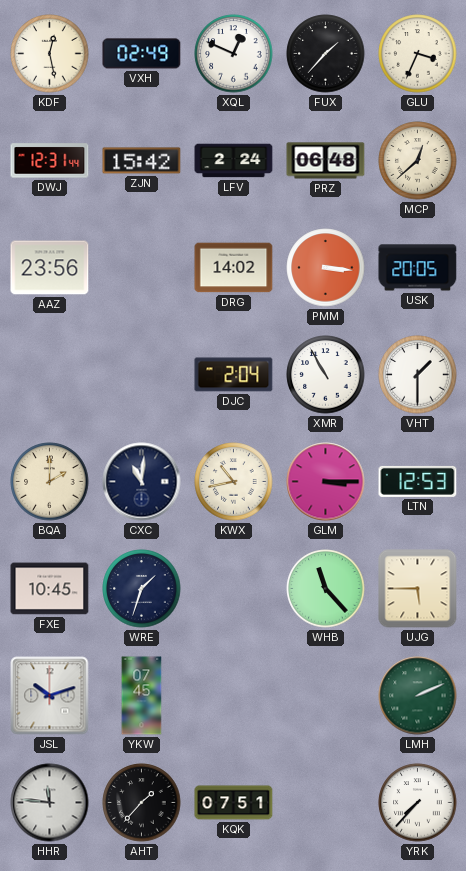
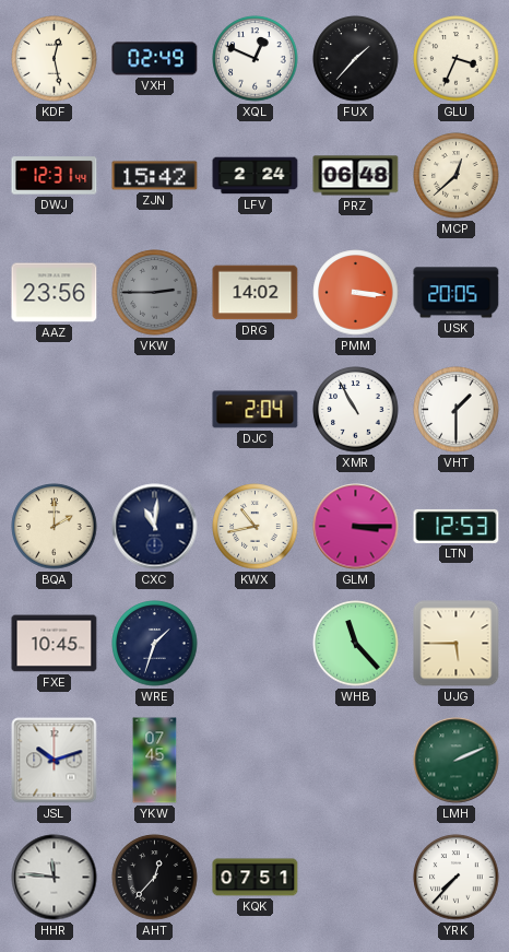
VKW: none -> 2:45
AHT: 1:37 -> 12:37
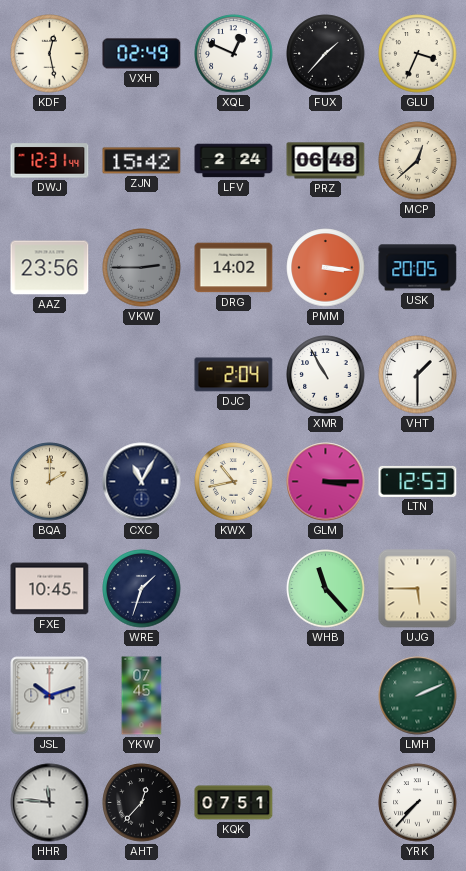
CXC: 11:01 -> 11:05
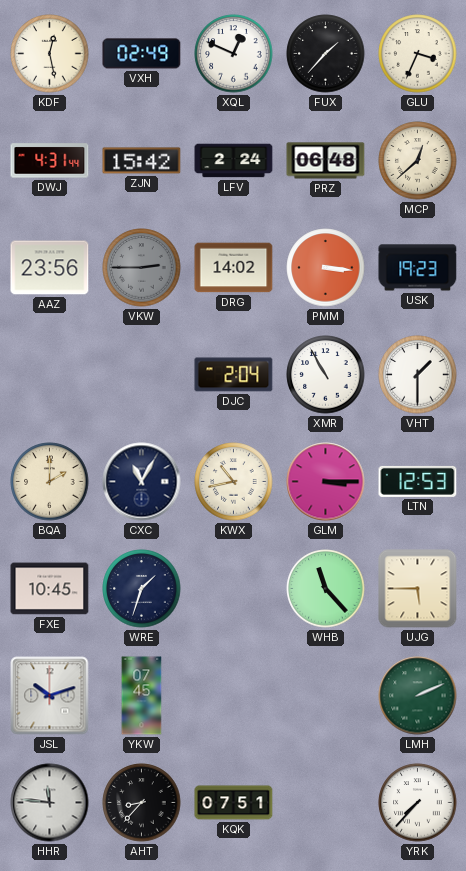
DWJ: 12:31 -> 4:31
USK: 20:05 -> 19:23
AHT: 12:37 -> 8:37
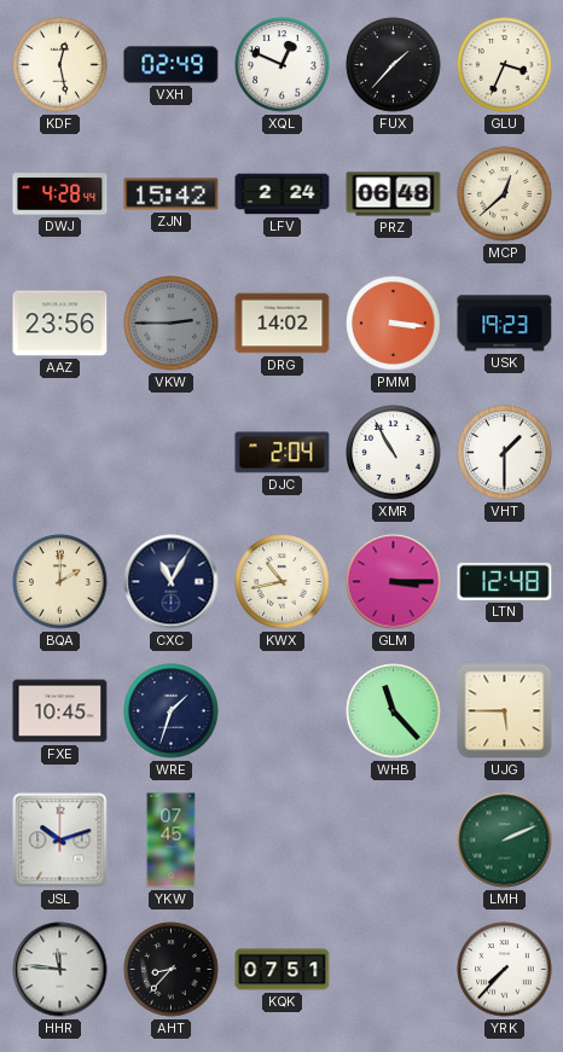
DWJ: 4:31 -> 4:28
LTN: 12:53 -> 12:48
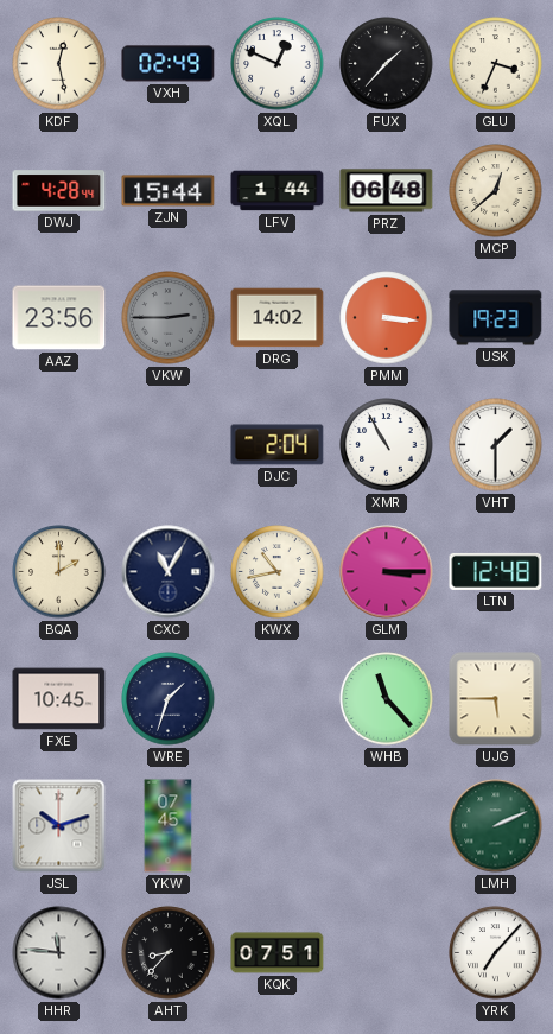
ZJN: 15:42 -> 15:44
LFV: 2:24 -> 1:44
YRK: 7:37 -> 7:07
